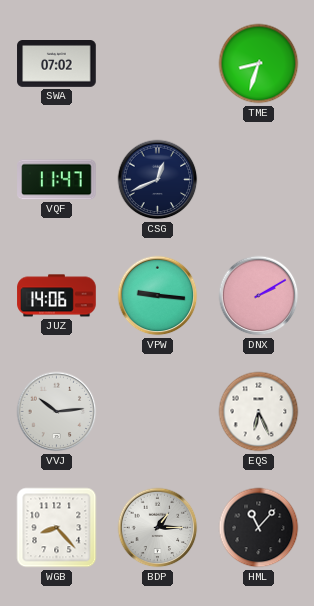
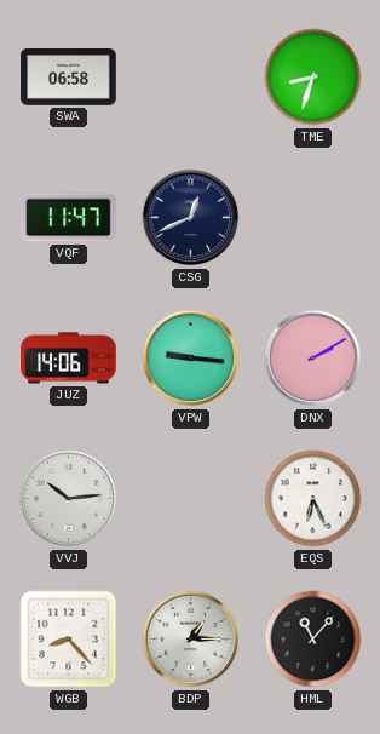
SWA: 07:02 -> 06:58
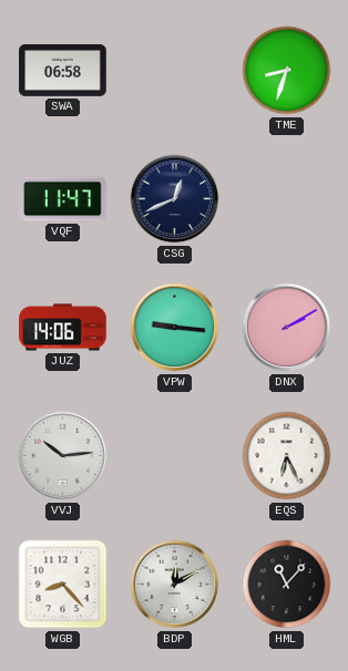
BDP: 1:15 -> 12:10
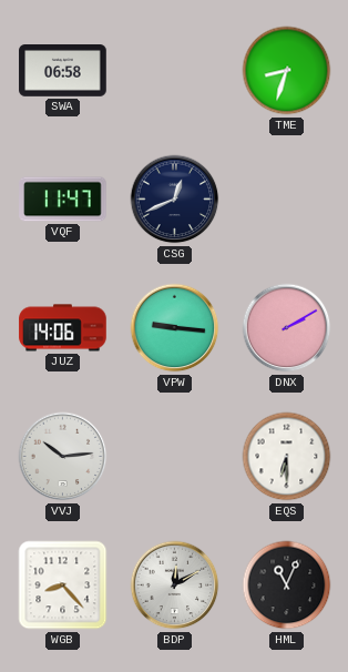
EQS: 6:26 -> 6:30
HML: 11:07 -> 11:04
